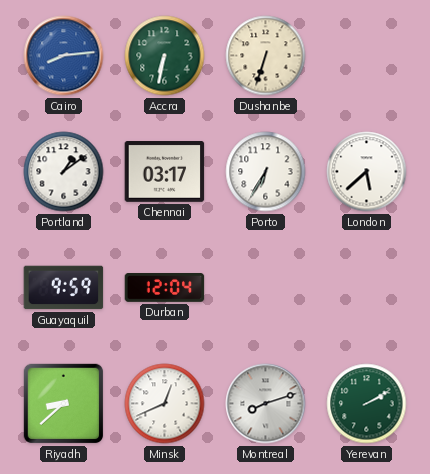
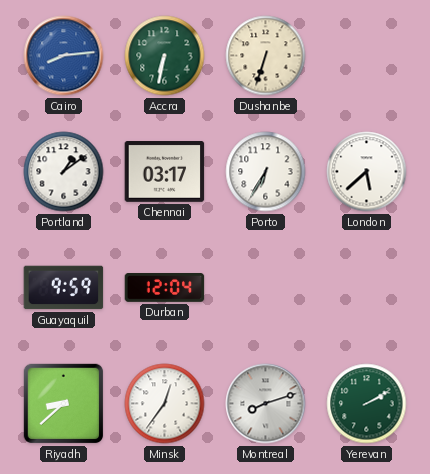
Minsk: 12:41 -> 12:36
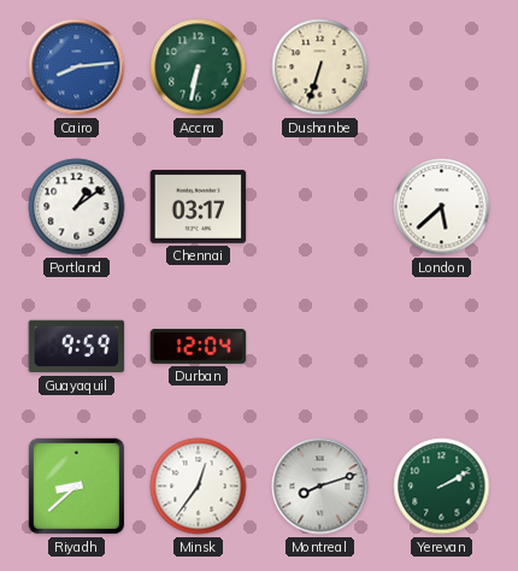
Porto: 6:35 -> none
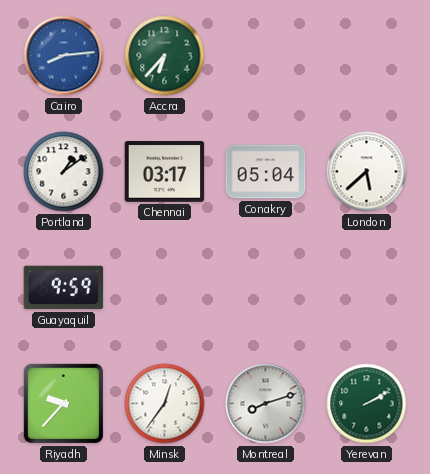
Accra: 6:32 -> 6:37
Dushanbe: 6:33 -> none
Conakry: none -> 05:04
Durban: 12:04 -> none
Riyadh: 8:38 -> 9:37
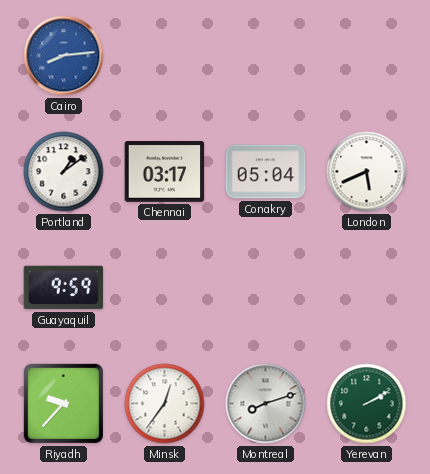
Accra: 6:37 -> none
London: 5:38 -> 5:41
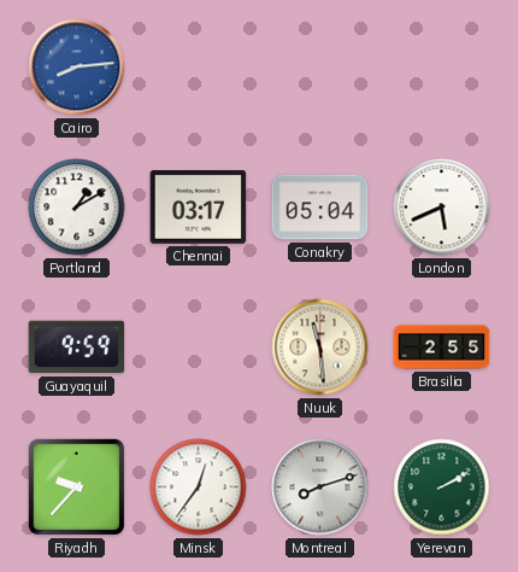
Portland: 1:09 -> 1:10
Nuuk: none -> 11:29
Brasilia: none -> 2:55
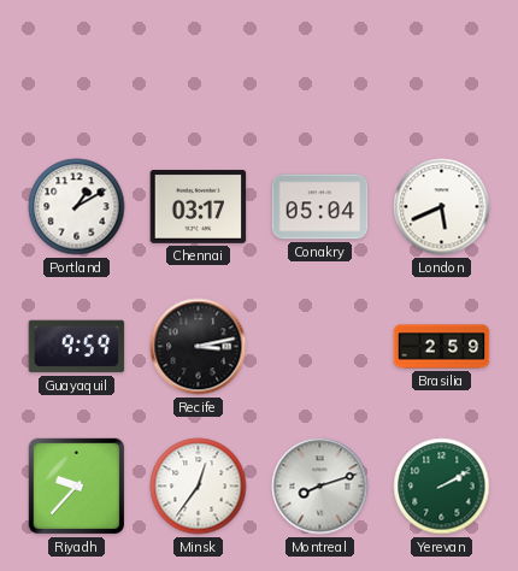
Cairo: 8:14 -> none
Recife: none -> 3:13
Nuuk: 11:29 -> none
Brasilia: 2:55 -> 2:59
